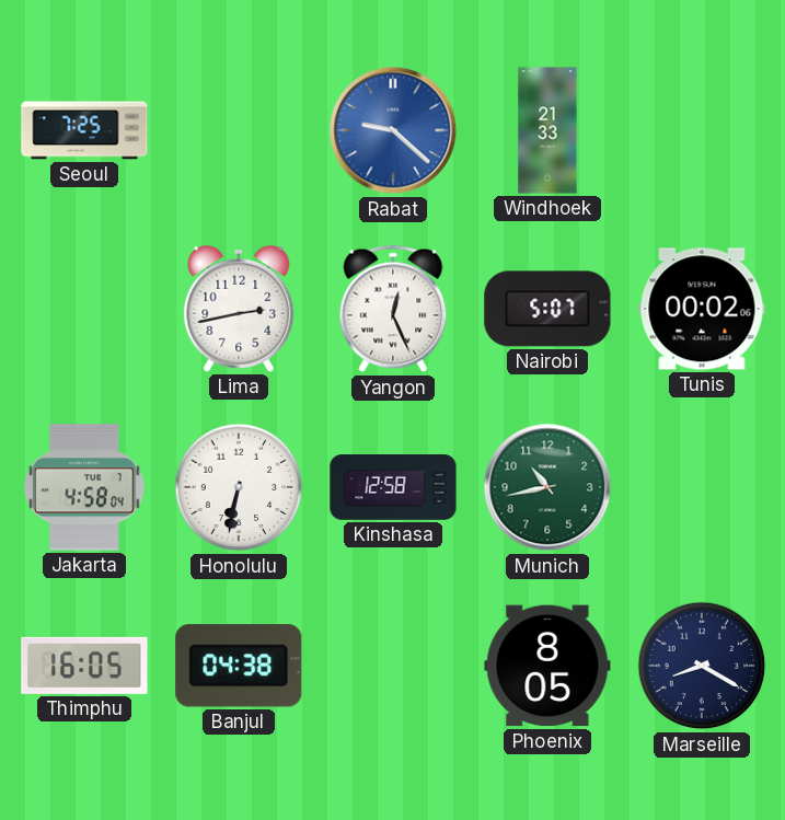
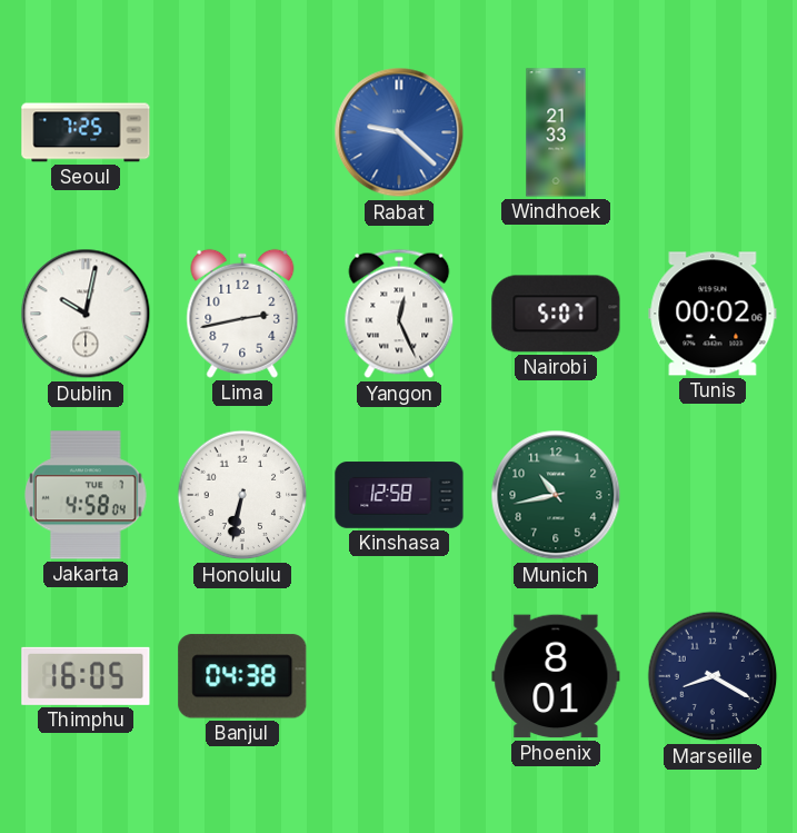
Dublin: none -> 10:02
Phoenix: 8:05 -> 8:01
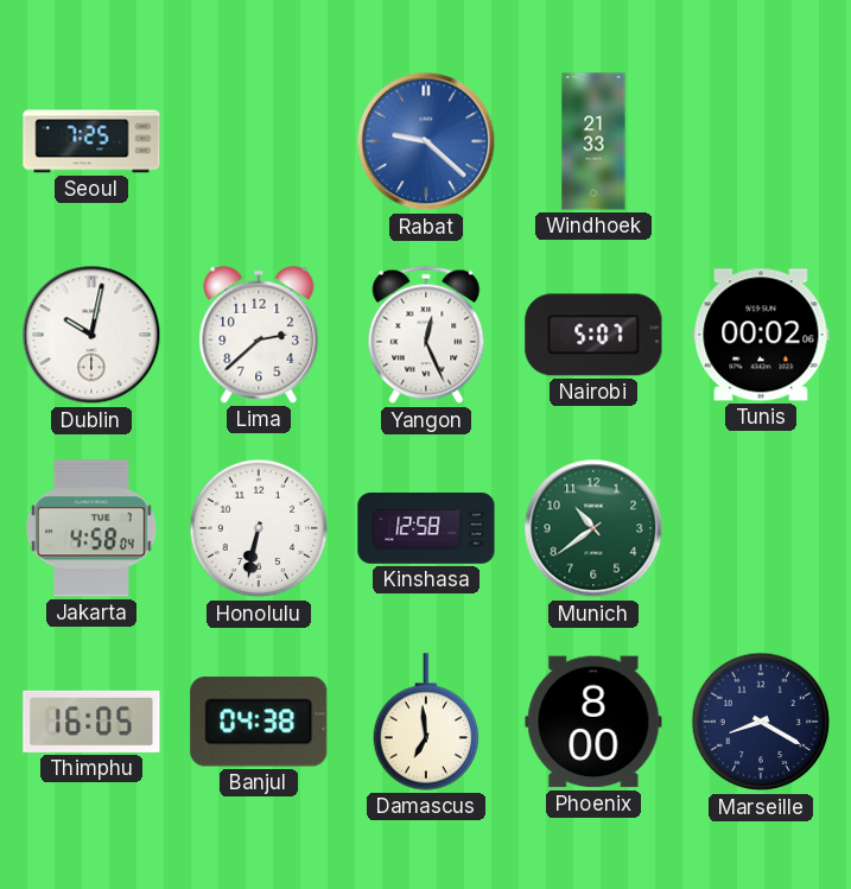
Lima: 2:43 -> 2:38
Munich: 10:43 -> 10:39
Damascus: none -> 6:59
Phoenix: 8:01 -> 8:00
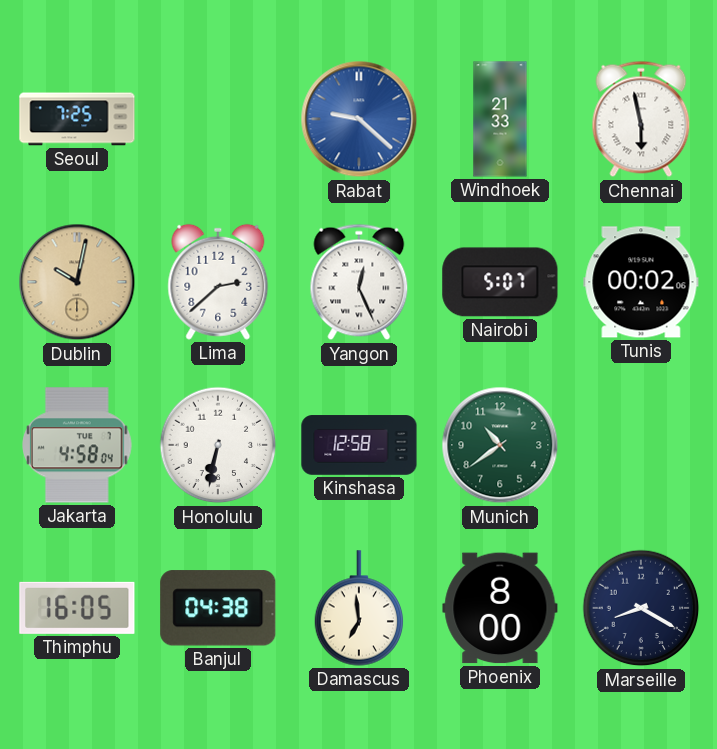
Chennai: none -> 5:58
Dublin dial: white -> champagne
